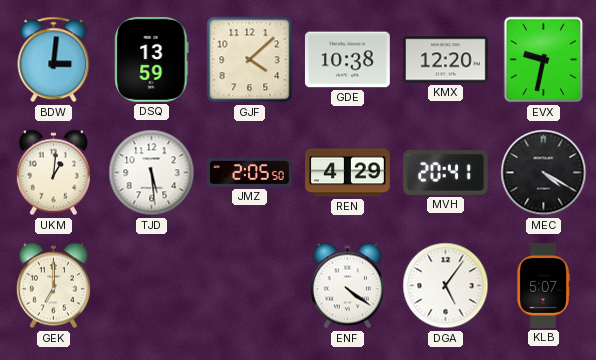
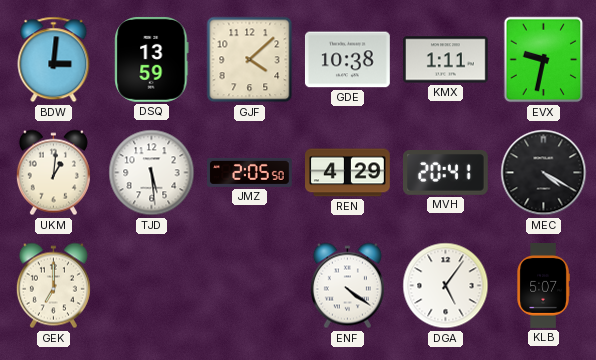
KMX: 12:20 -> 1:11
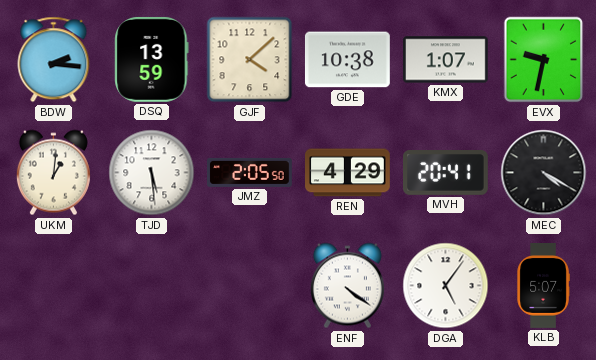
BDW: 3:01 -> 2:16
KMX: 1:11 -> 1:07
GEK: 7:00 -> none
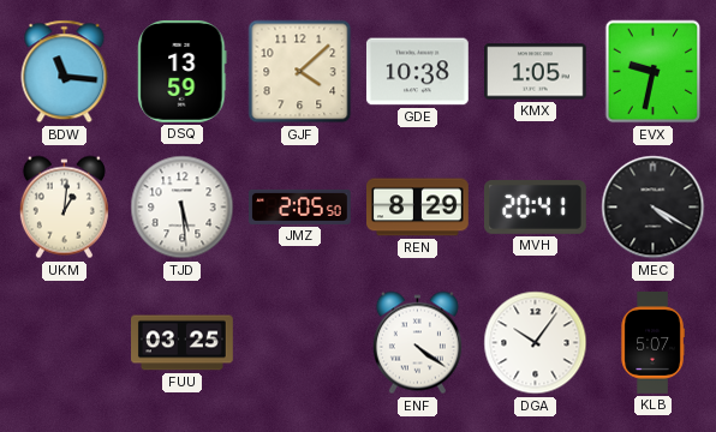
BDW: 2:16 -> 11:16
KMX: 1:07 -> 1:05
REN: 4:29 -> 8:29
FUU: none -> 03:25
DGA: 5:06 -> 10:06
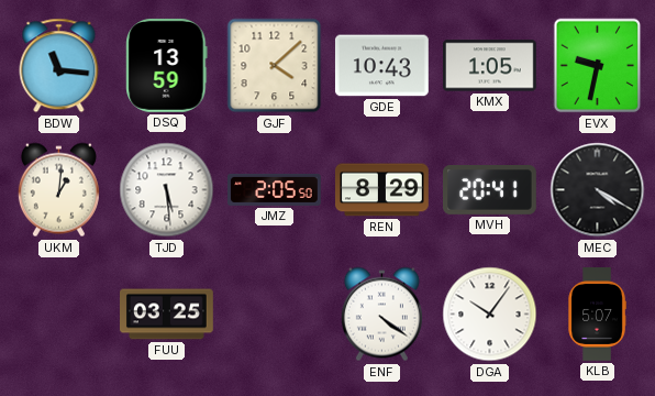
GDE: 10:38 -> 10:43
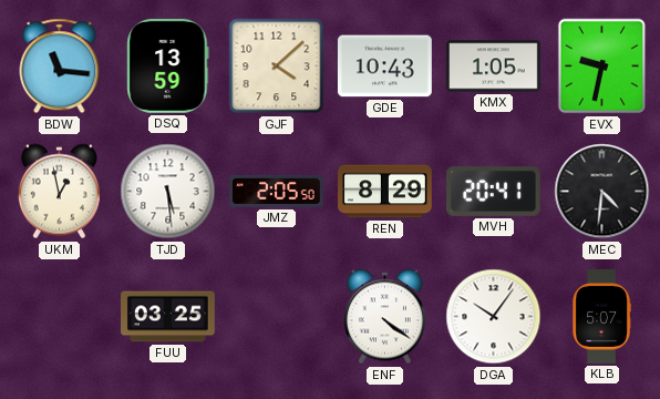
UKM: 1:01 -> 12:58
MEC: 4:20 -> 4:31
